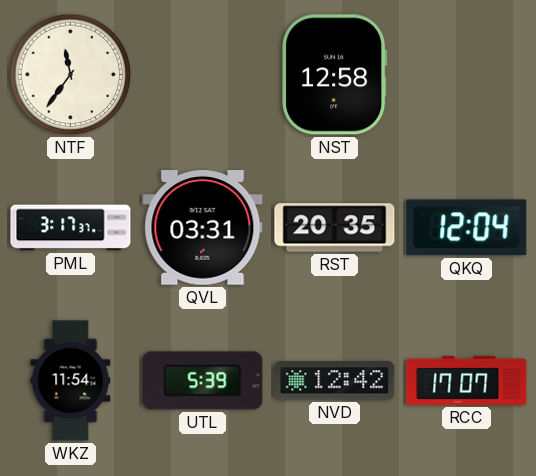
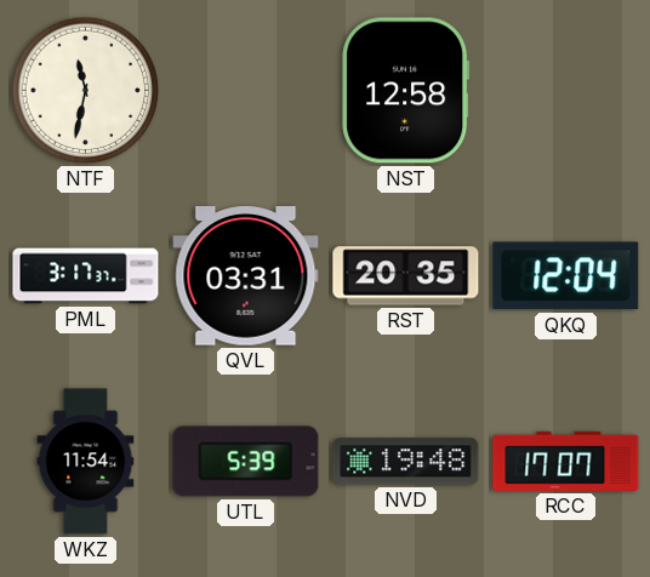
NTF: 11:36 -> 11:32
NVD: 12:42 -> 19:48
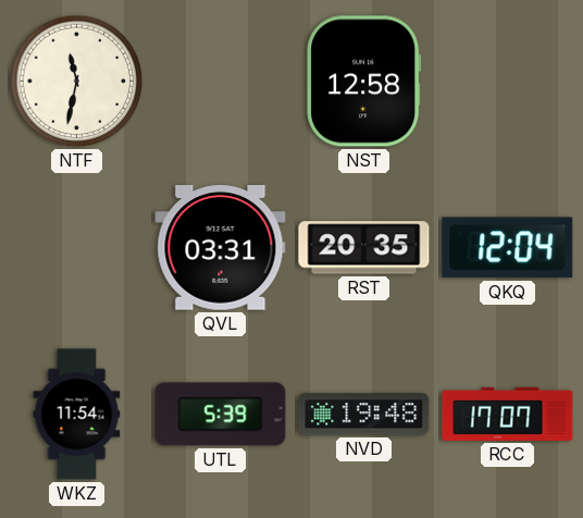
PML: 3:17 -> none
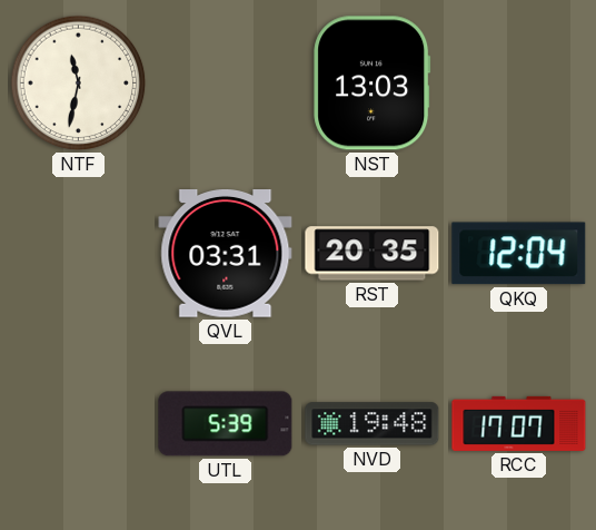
NST: 12:58 -> 13:03
WKZ: 11:54 -> none
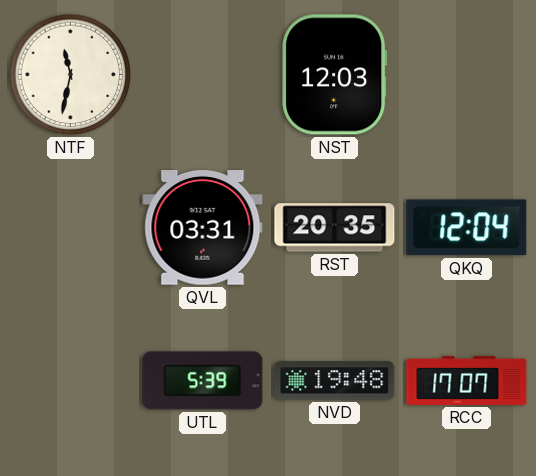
NST: 13:03 -> 12:03
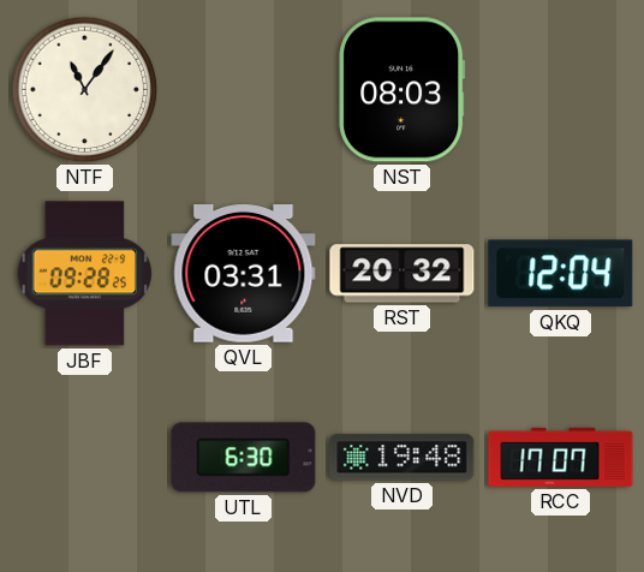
NTF: 11:32 -> 11:06
NST: 12:03 -> 08:03
JBF: none -> 09:28
RST: 20:35 -> 20:32
UTL: 5:39 -> 6:30
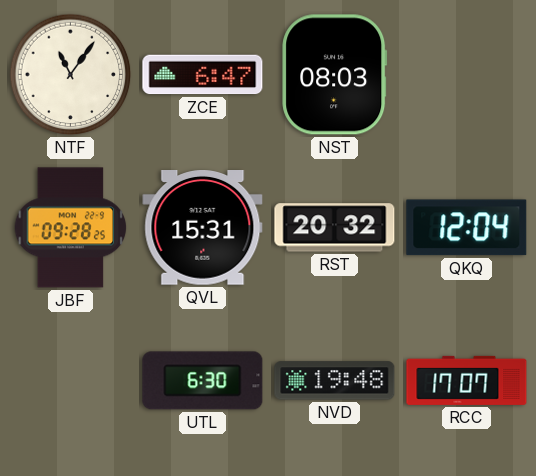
ZCE: none -> 6:47
QVL: 03:31 -> 15:31
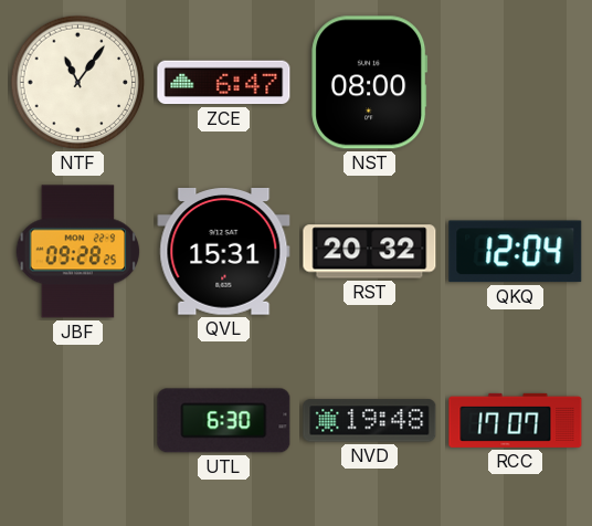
NST: 08:03 -> 08:00
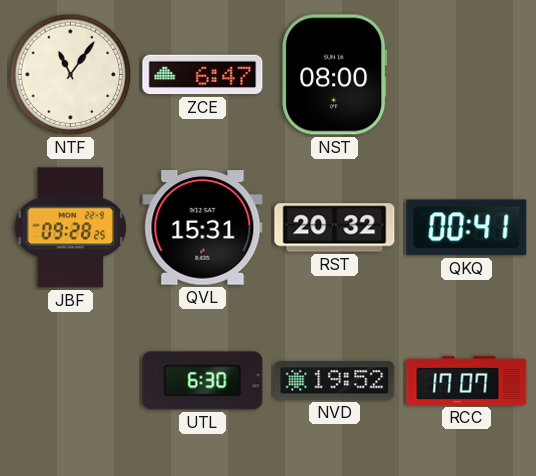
QKQ: 12:04 -> 00:41
NVD: 19:48 -> 19:52
